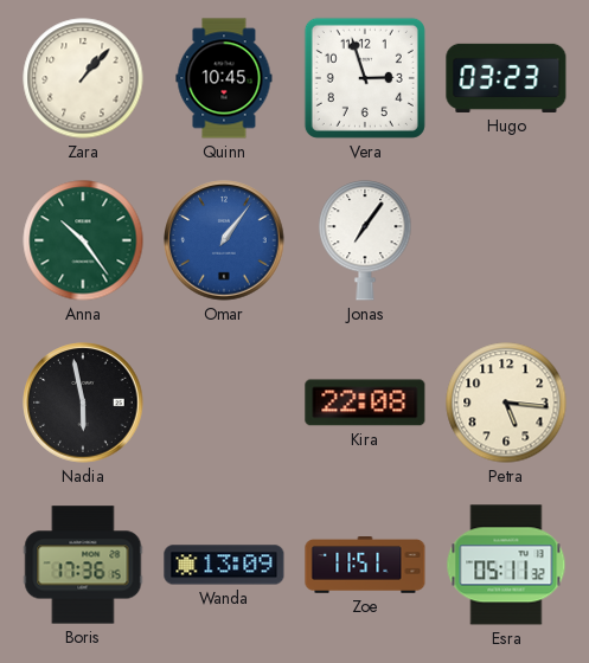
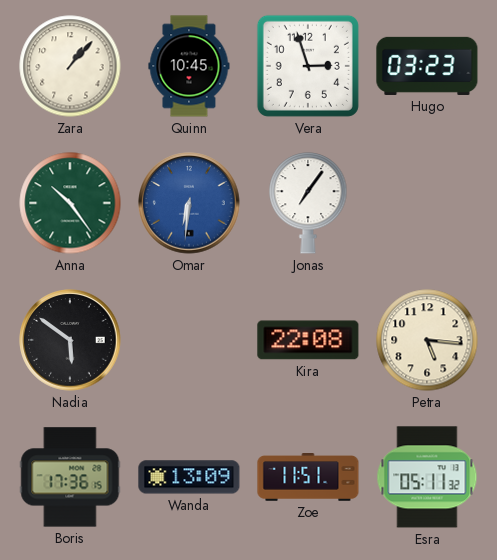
Omar: 1:06 -> 6:31
Nadia: 5:58 -> 5:51
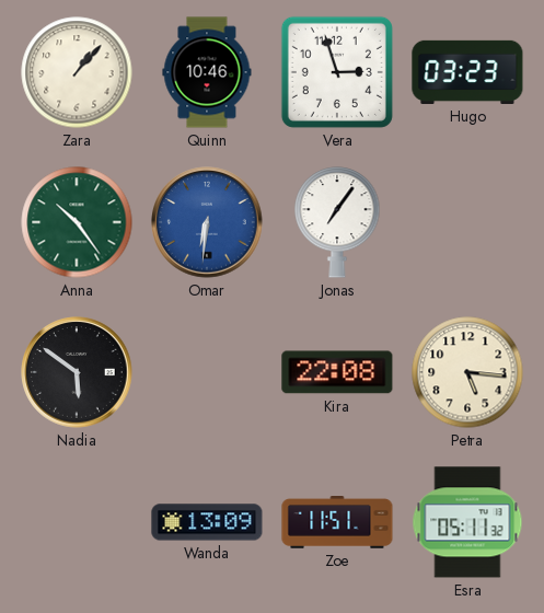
Quinn: 10:45 -> 10:46
Boris: 17:36 -> none
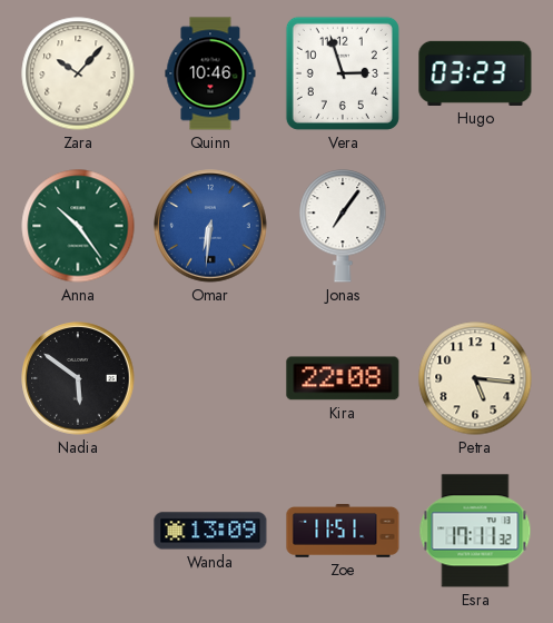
Zara: 1:07 -> 10:07
Esra: 05:11 -> 17:11
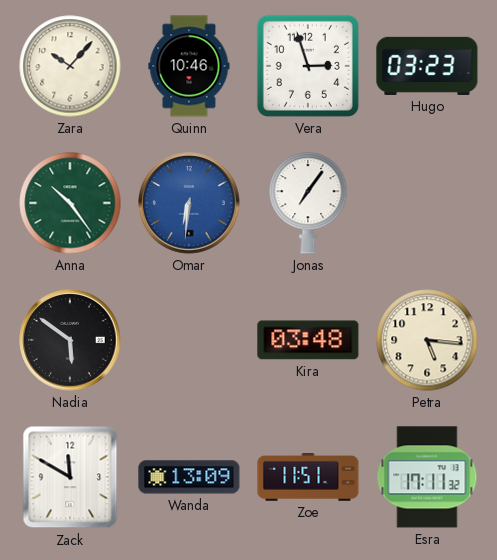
Kira: 22:08 -> 03:48
Zack: none -> 11:50
